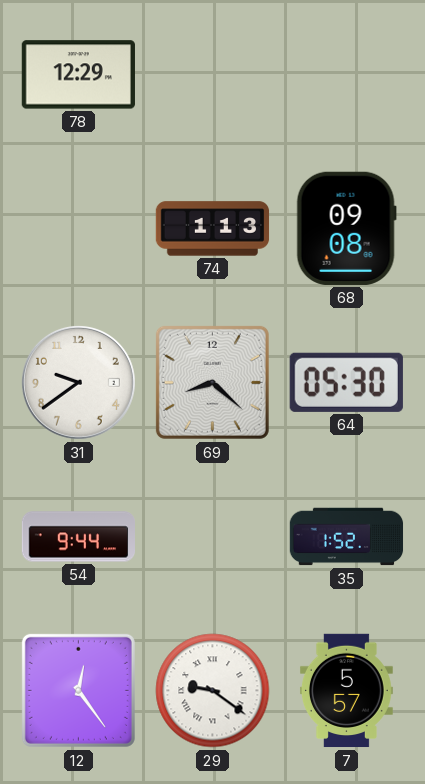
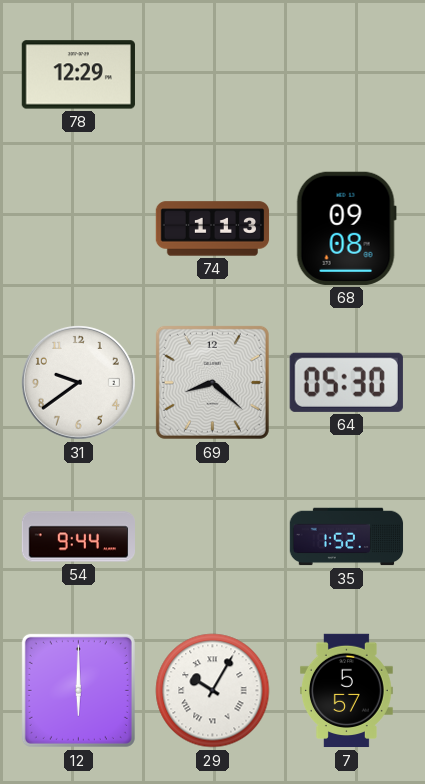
12: 12:24 -> 6:00
29: 9:21 -> 10:05
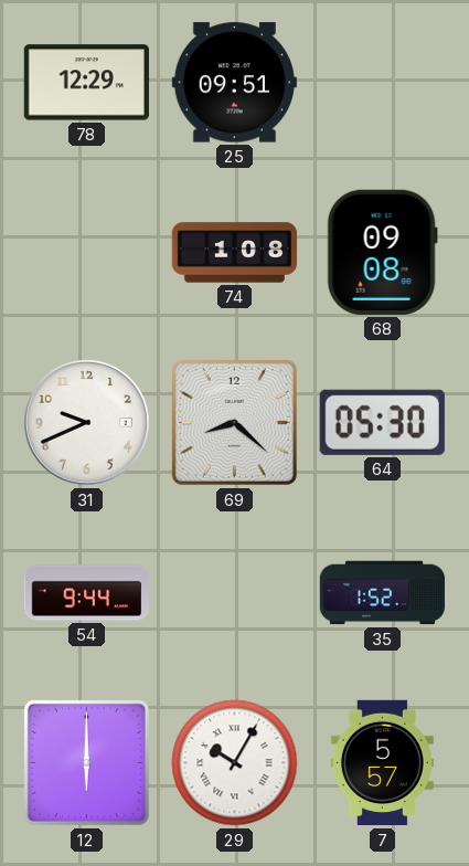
25: none -> 09:51
74: 1:13 -> 1:08
31: 9:39 -> 9:41
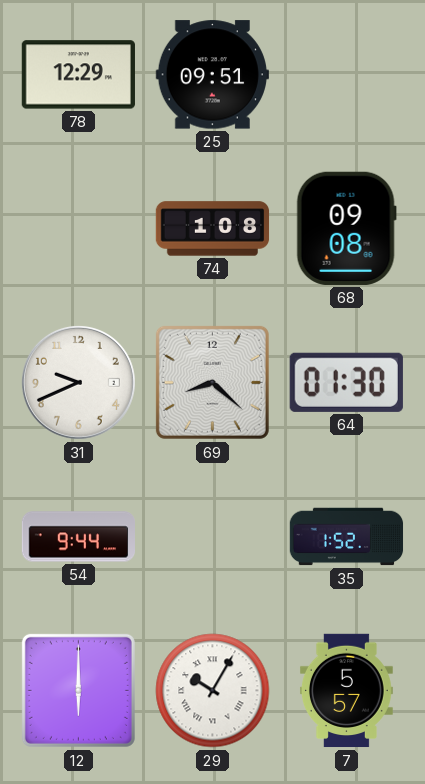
64: 05:30 -> 01:30
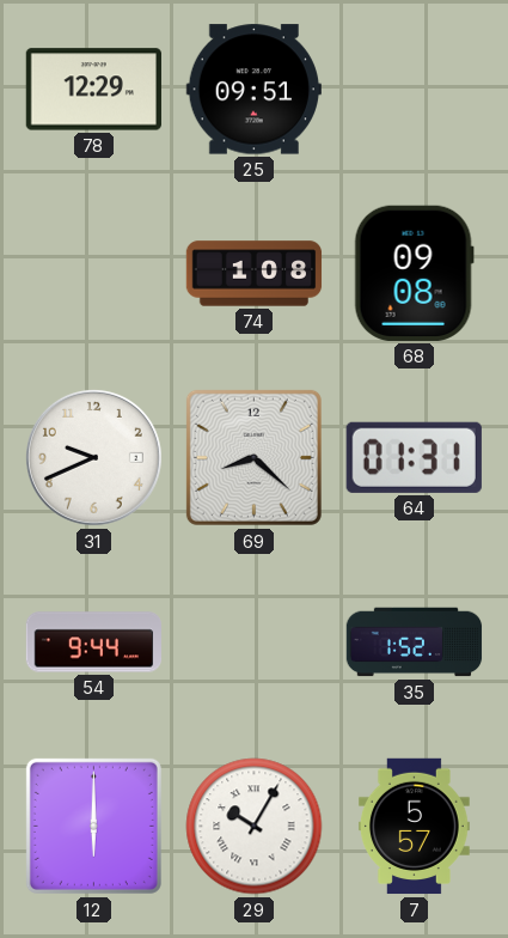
64: 01:30 -> 01:31
